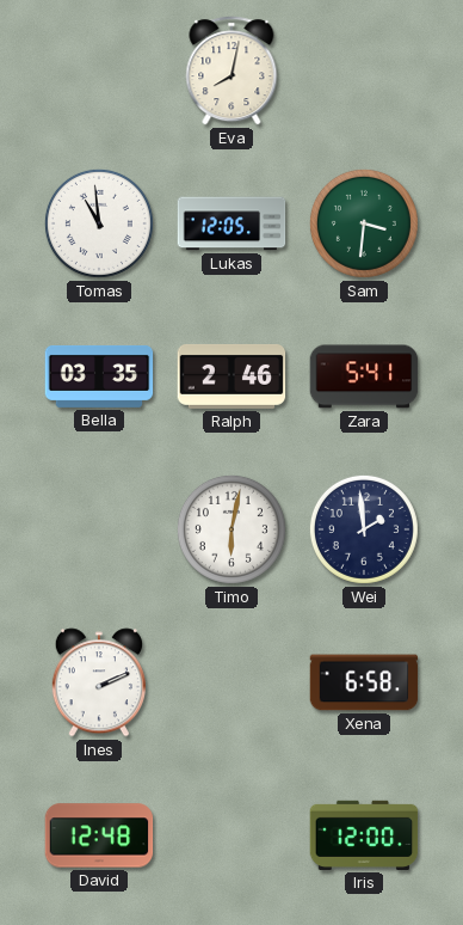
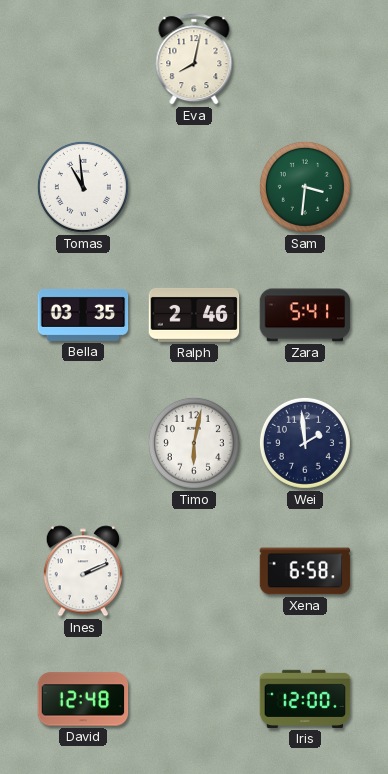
Lukas: 12:05 -> none
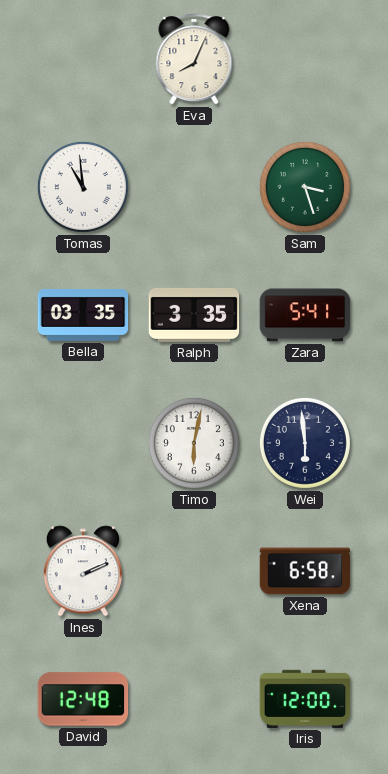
Eva: 8:02 -> 8:04
Sam: 3:31 -> 3:27
Ralph: 2:46 -> 3:35
Wei: 1:59 -> 5:59
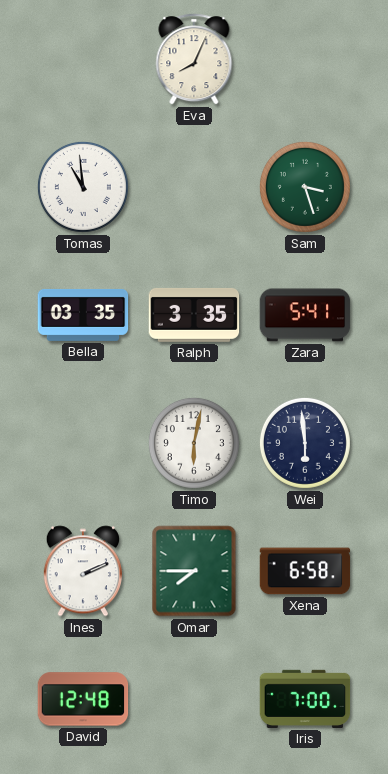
Omar: none -> 7:45
Iris: 12:00 -> 7:00
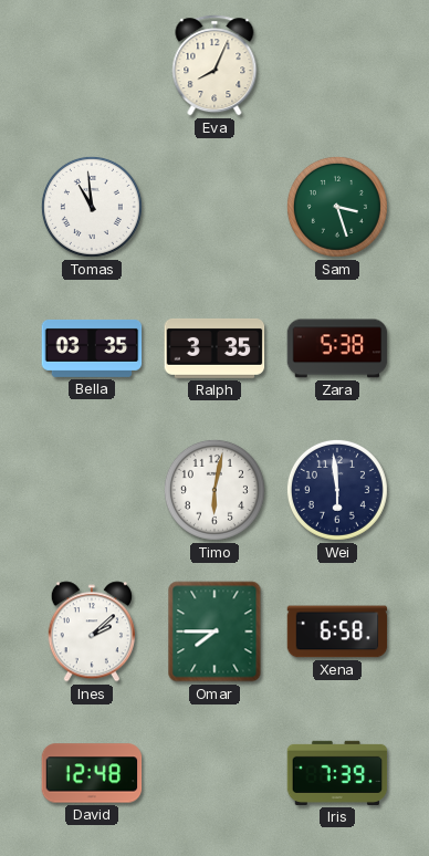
Zara: 5:41 -> 5:38
Ines: 2:11 -> 2:08
Iris: 7:00 -> 7:39
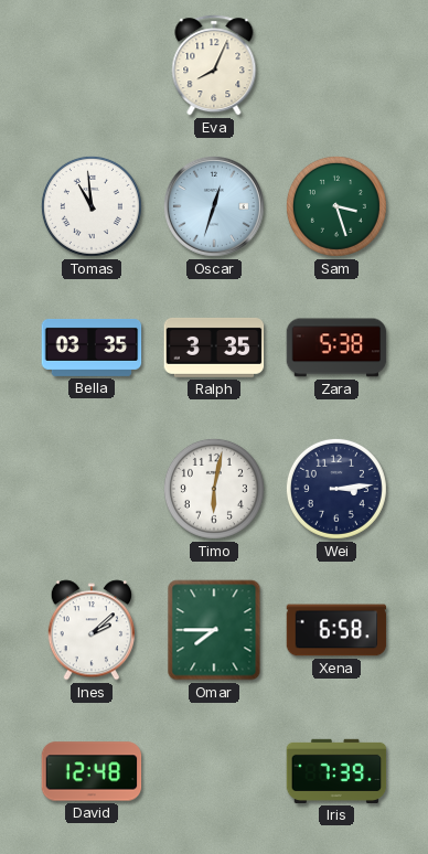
Oscar: none -> 12:33
Wei: 5:59 -> 3:14
